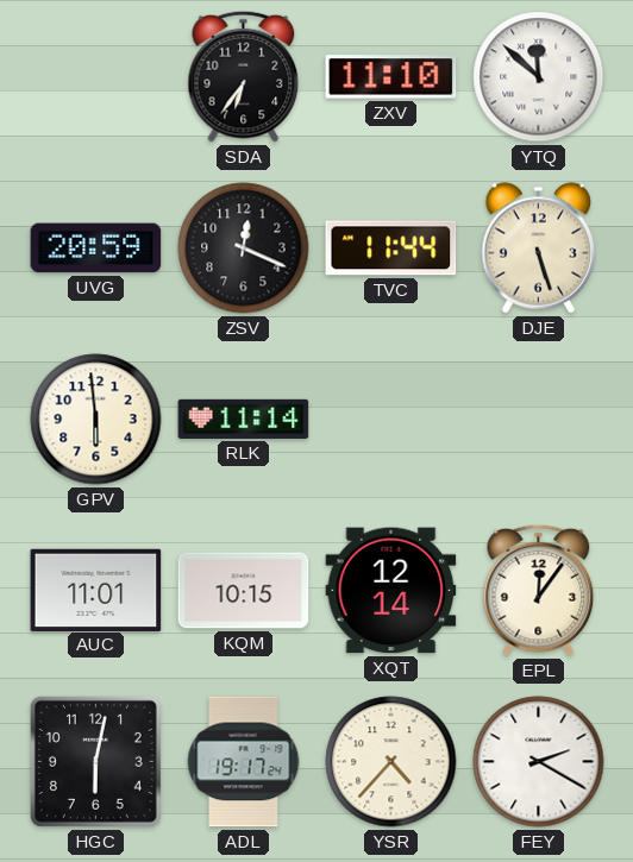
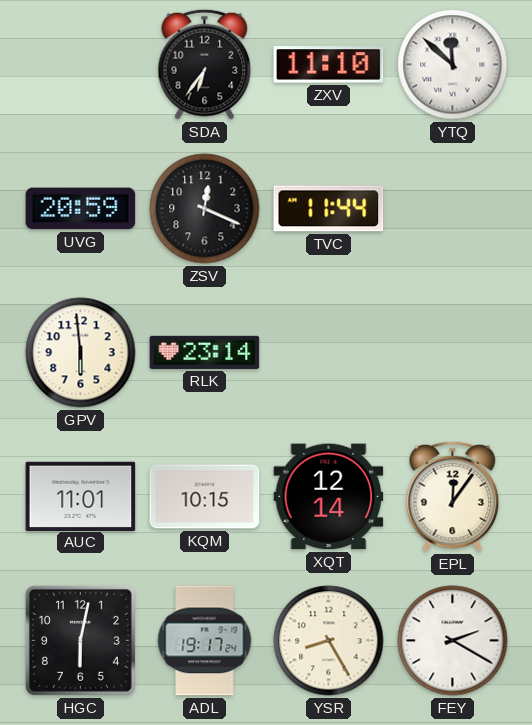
DJE: 5:27 -> none
RLK: 11:14 -> 23:14
YSR: 4:37 -> 8:25
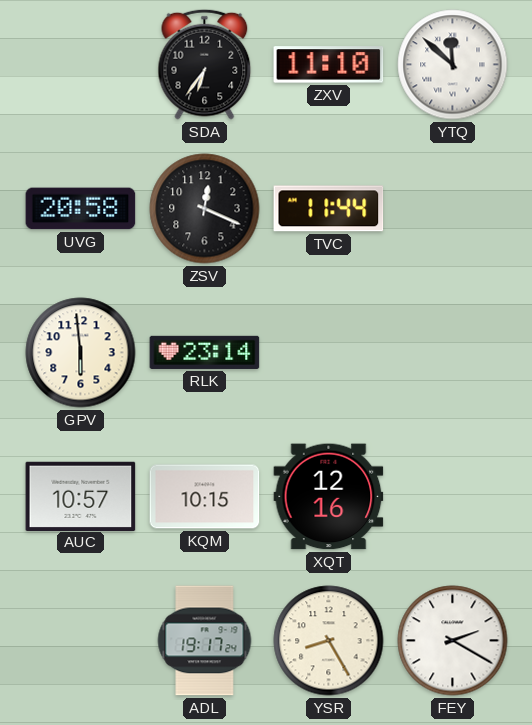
UVG: 20:59 -> 20:58
AUC: 11:01 -> 10:57
XQT: 12:14 -> 12:16
EPL: 12:06 -> none
HGC: 6:02 -> none
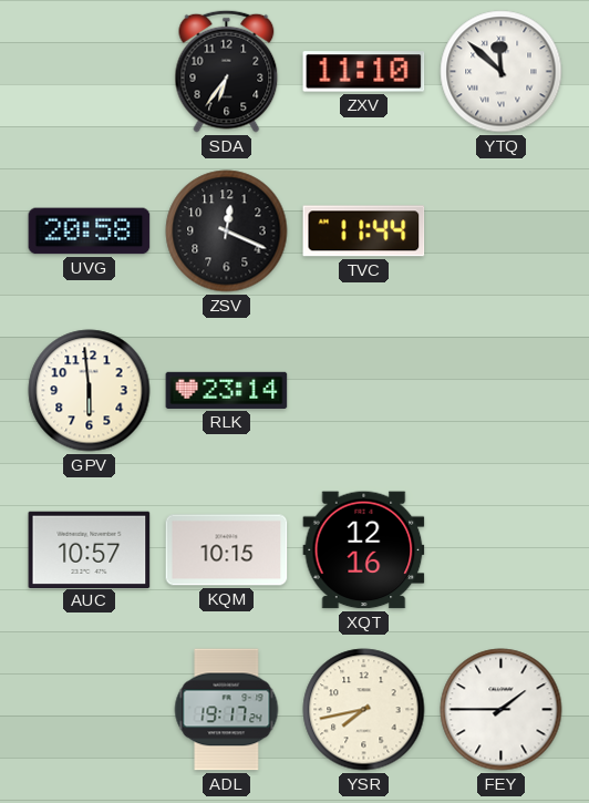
YSR: 8:25 -> 7:43
FEY: 2:20 -> 1:45
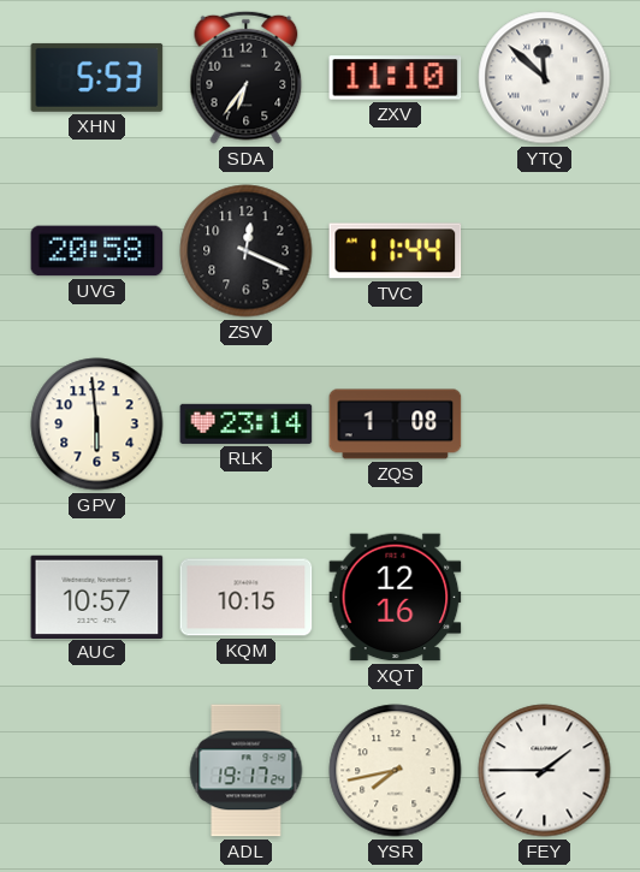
XHN: none -> 5:53
ZQS: none -> 1:08
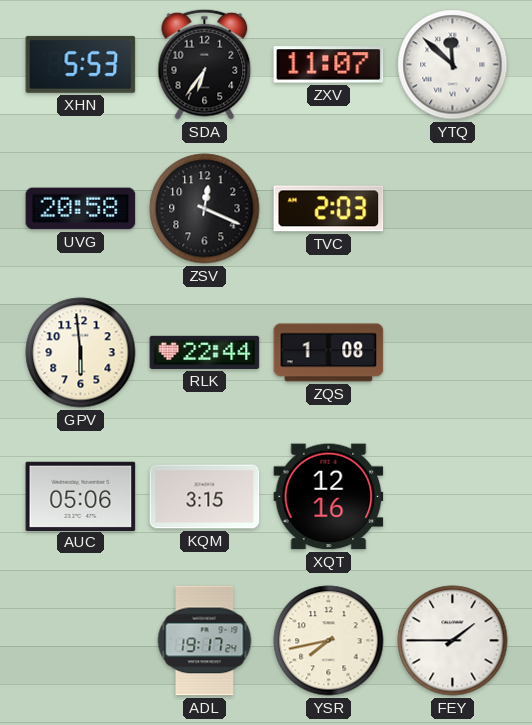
ZXV: 11:10 -> 11:07
TVC: 11:44 -> 2:03
RLK: 23:14 -> 22:44
AUC: 10:57 -> 05:06
KQM: 10:15 -> 3:15
